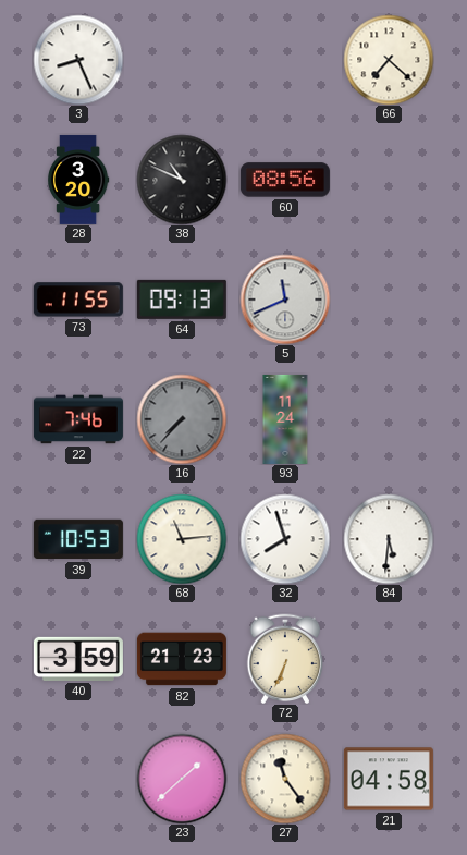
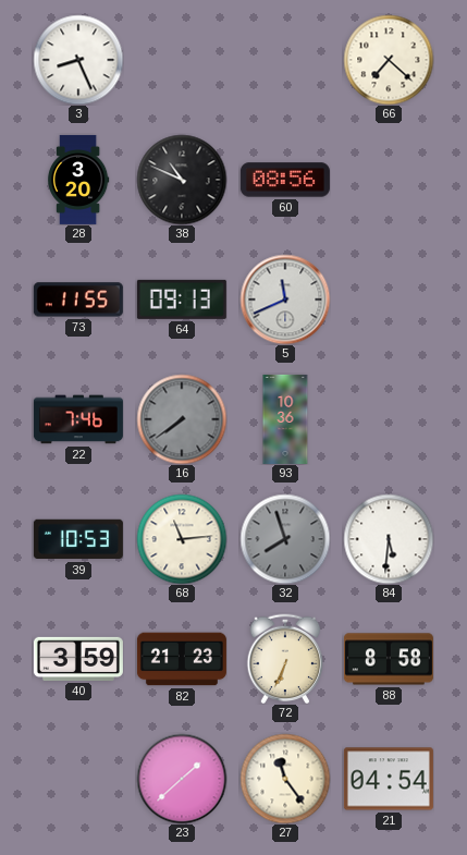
16: 7:37 -> 7:39
93: 11:24 -> 10:36
32 dial: white -> grey
88: none -> 8:58
21: 04:58 -> 04:54
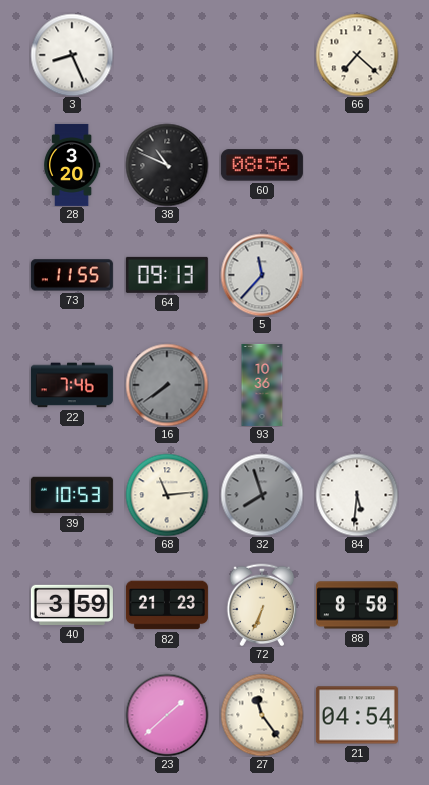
5: 11:41 -> 11:37
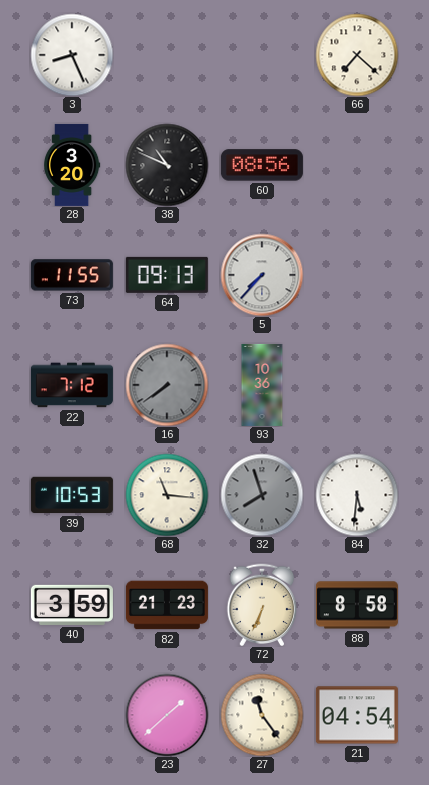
5: 11:37 -> 7:37
22: 7:46 -> 7:12
68: 11:14 -> 11:16
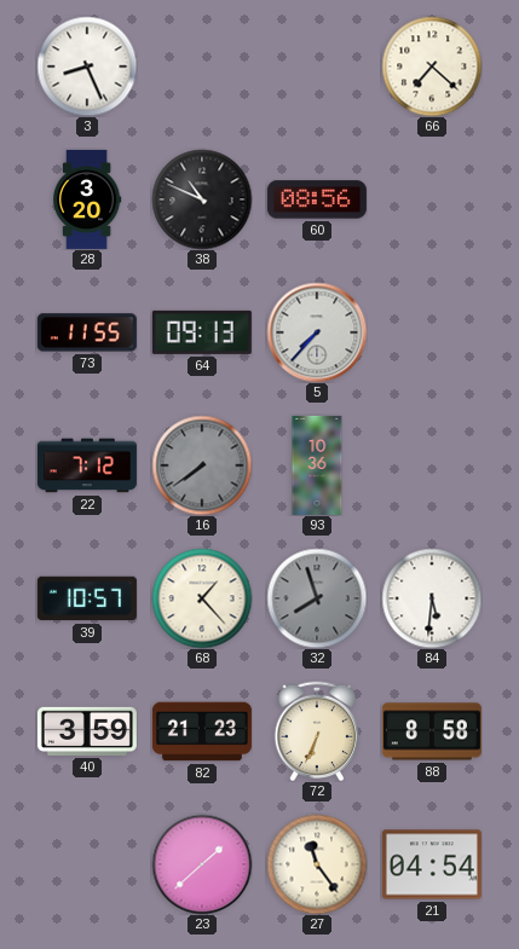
39: 10:53 -> 10:57
68: 11:16 -> 1:23
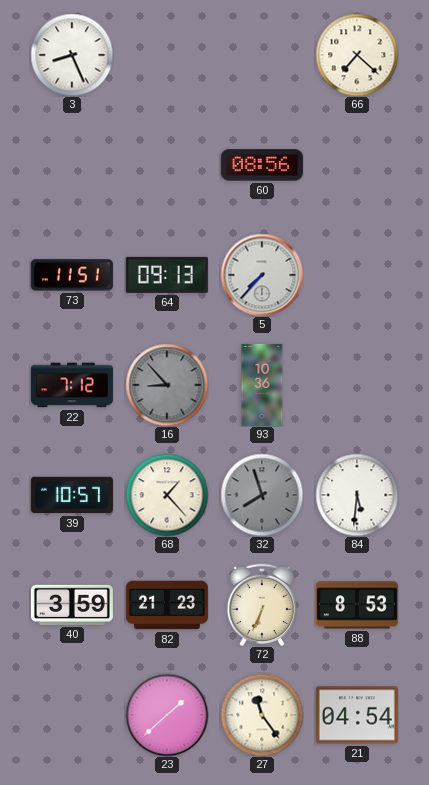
28: 3:20 -> none
38: 10:49 -> none
73: 11:55 -> 11:51
16: 7:39 -> 8:53
88: 8:58 -> 8:53
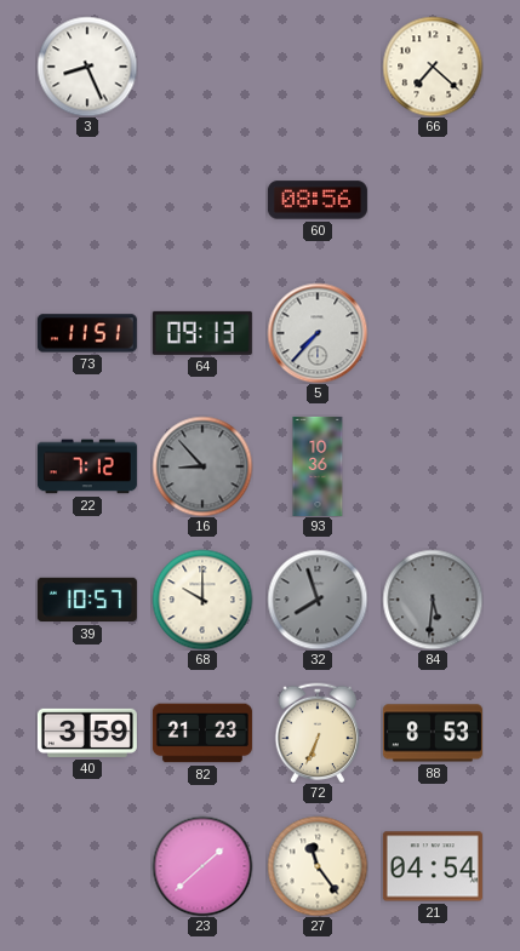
68: 1:23 -> 10:00
84 dial: white -> grey
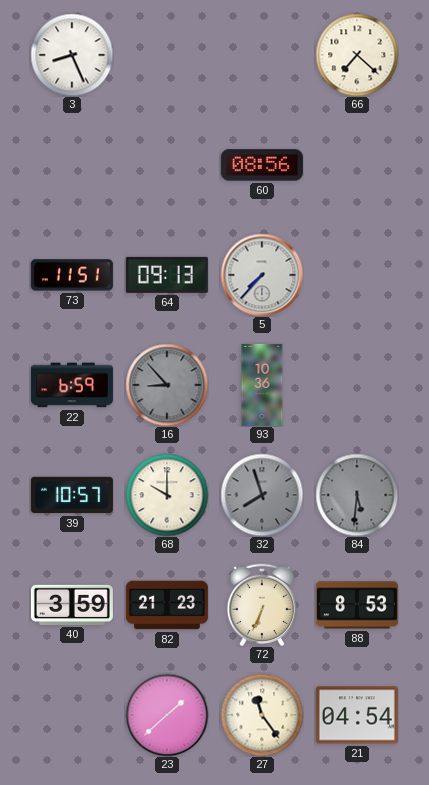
22: 7:12 -> 6:59
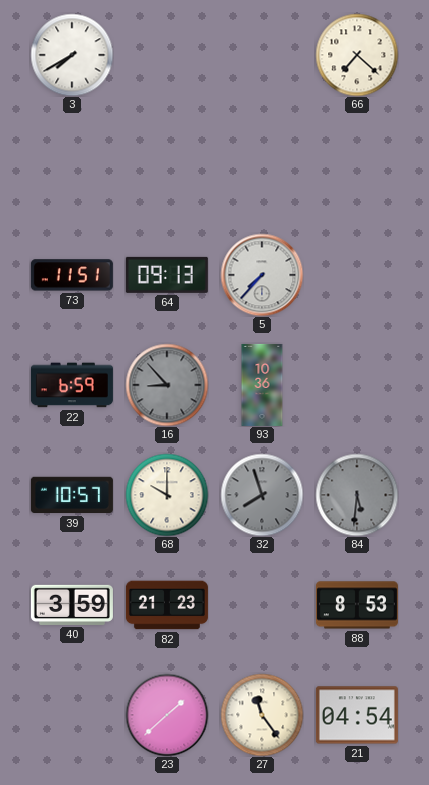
3: 8:26 -> 7:40
60: 08:56 -> none
72: 6:34 -> none
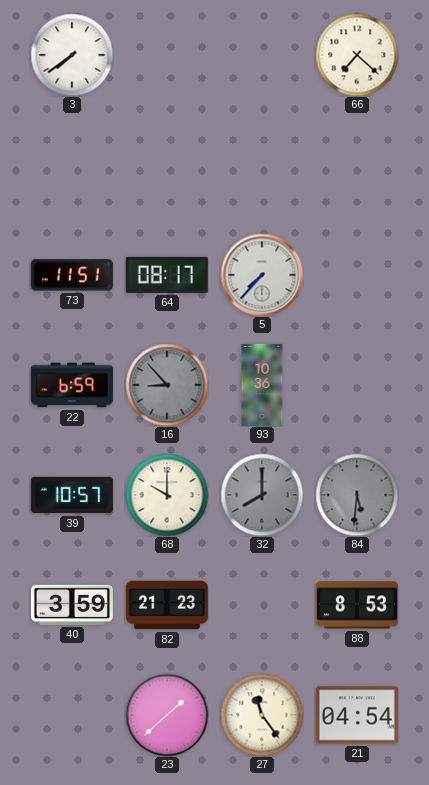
3: 7:40 -> 7:39
64: 09:13 -> 08:17
32: 7:57 -> 8:00
